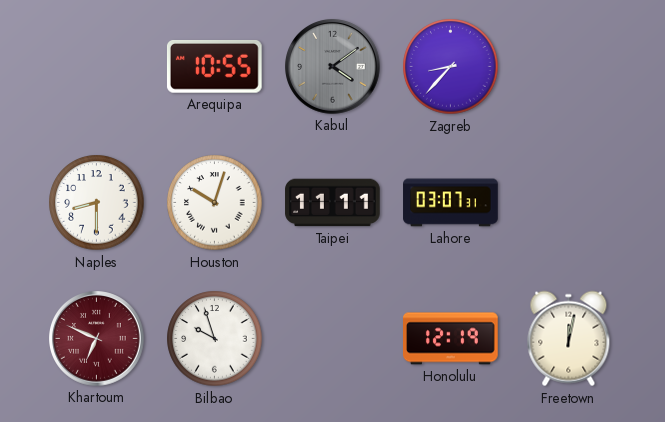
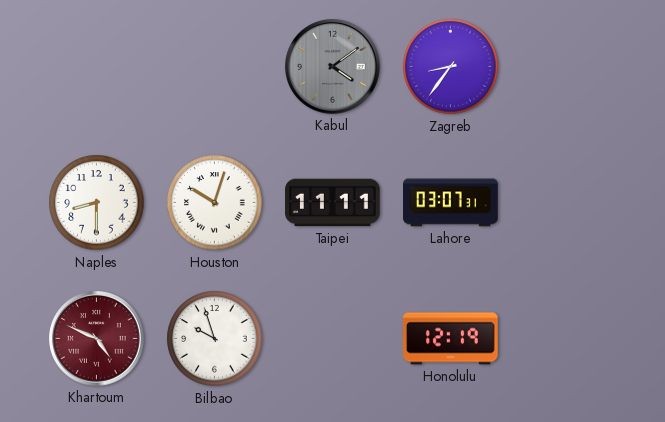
Arequipa: 10:55 -> none
Zagreb: 8:37 -> 8:36
Khartoum: 6:49 -> 4:49
Freetown: 12:02 -> none
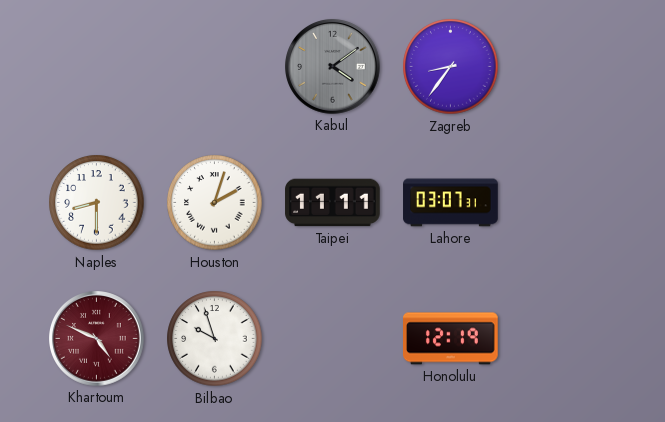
Houston: 10:03 -> 2:03
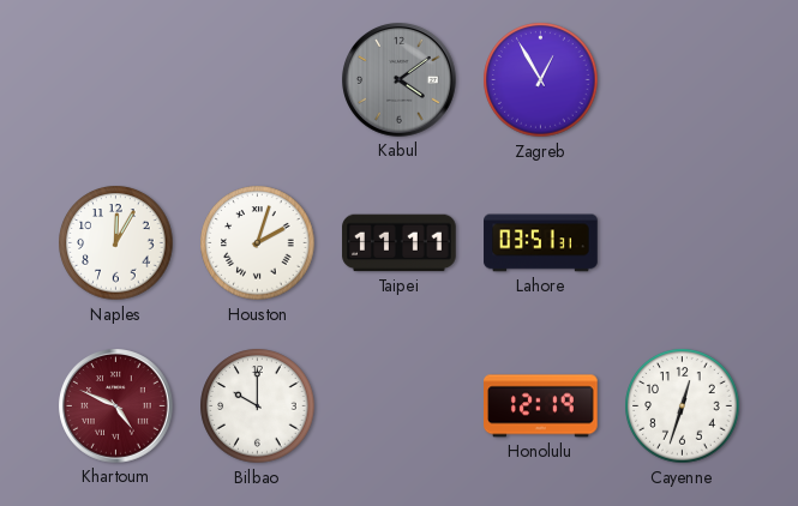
Zagreb: 8:36 -> 12:55
Naples: 8:30 -> 12:05
Lahore: 03:07 -> 03:51
Bilbao: 9:57 -> 10:00
Cayenne: none -> 12:33
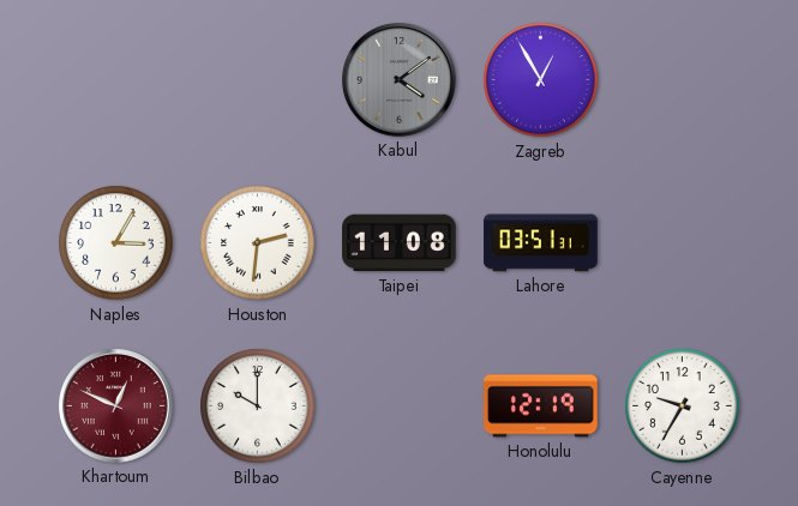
Naples: 12:05 -> 3:05
Houston: 2:03 -> 2:31
Taipei: 11:11 -> 11:08
Khartoum: 4:49 -> 12:49
Cayenne: 12:33 -> 9:35
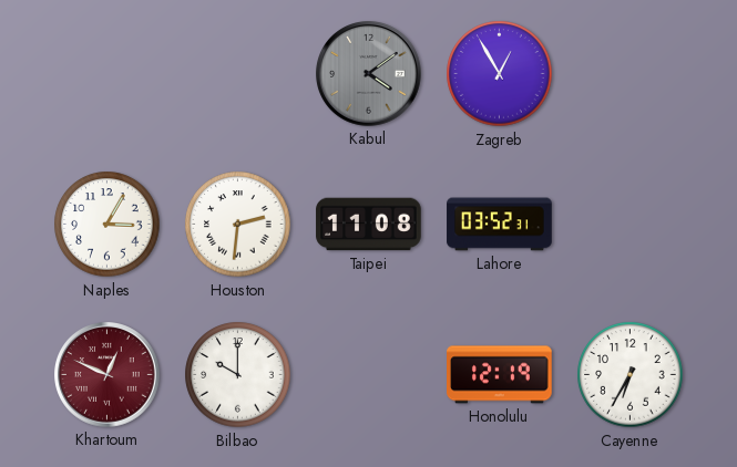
Lahore: 03:51 -> 03:52
Cayenne: 9:35 -> 6:35
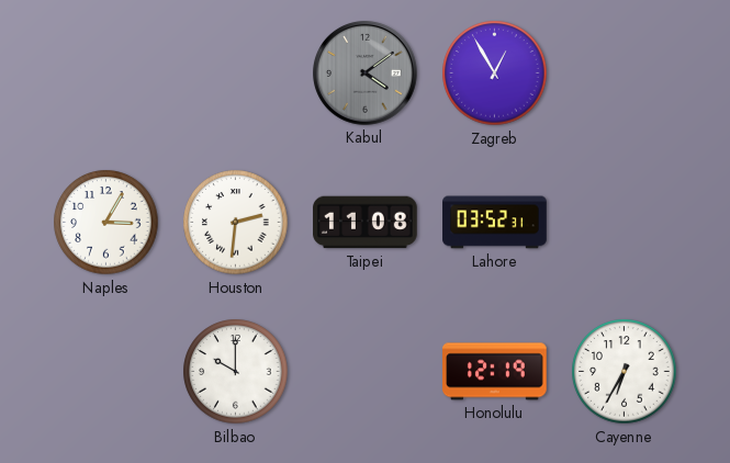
Khartoum: 12:49 -> none
